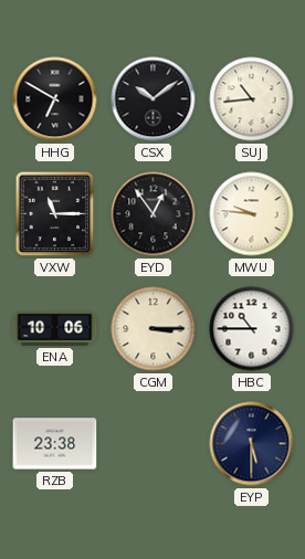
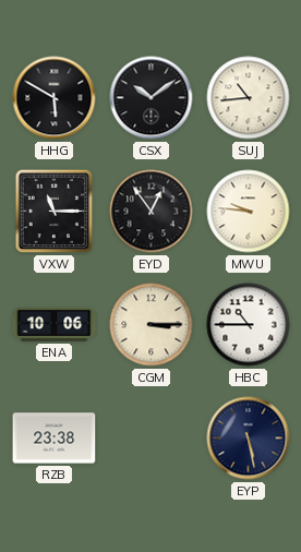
HHG: 6:50 -> 5:50
EYP: 5:30 -> 5:28
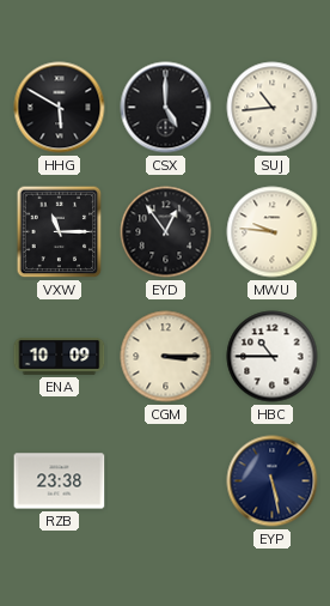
CSX: 10:09 -> 5:00
ENA: 10:06 -> 10:09
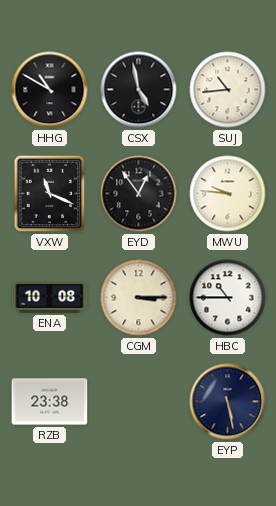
HHG: 5:50 -> 10:50
CSX: 5:00 -> 4:58
VXW: 11:15 -> 11:19
ENA: 10:09 -> 10:08
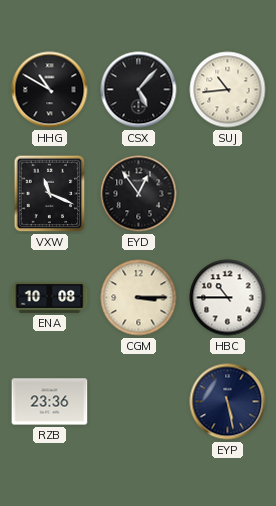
CSX: 4:58 -> 5:07
MWU: 9:46 -> none
RZB: 23:38 -> 23:36
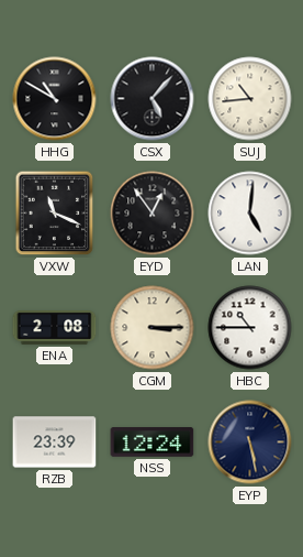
LAN: none -> 5:01
ENA: 10:08 -> 2:08
RZB: 23:36 -> 23:39
NSS: none -> 12:24
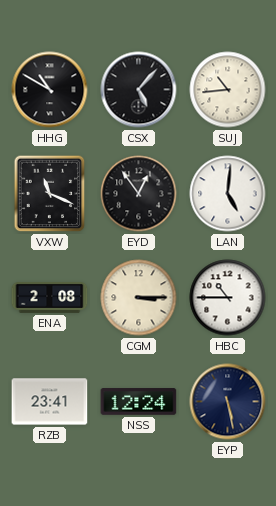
RZB: 23:39 -> 23:41
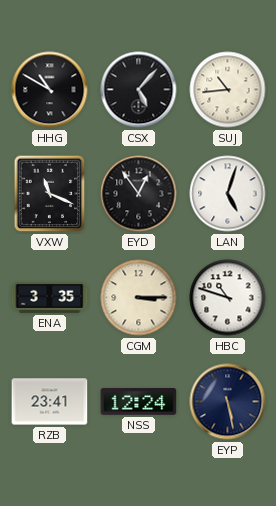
LAN: 5:01 -> 5:03
ENA: 2:08 -> 3:35
HBC: 10:45 -> 10:48
